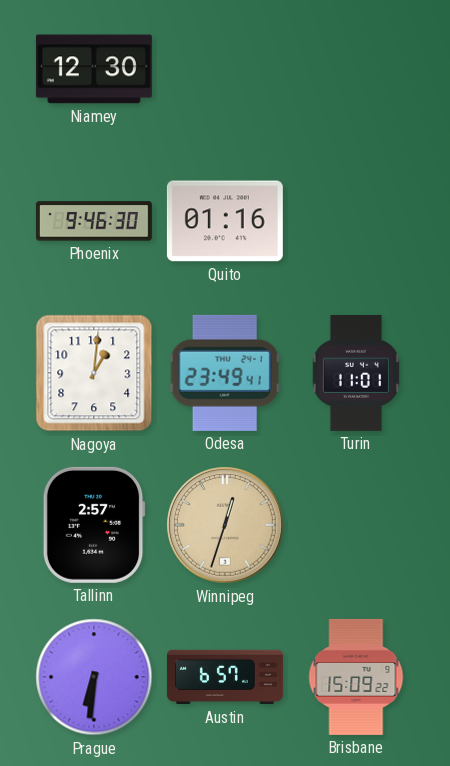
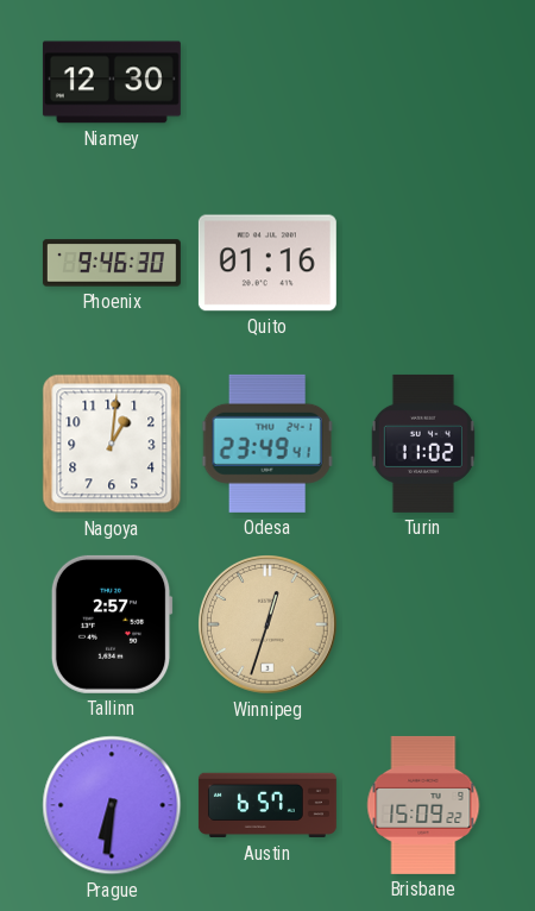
Turin: 11:01 -> 11:02
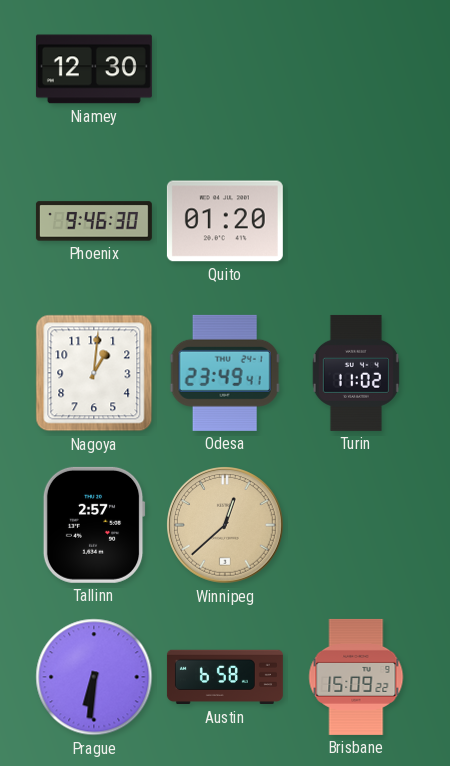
Quito: 01:16 -> 01:20
Winnipeg: 12:33 -> 12:38
Austin: 6:57 -> 6:58
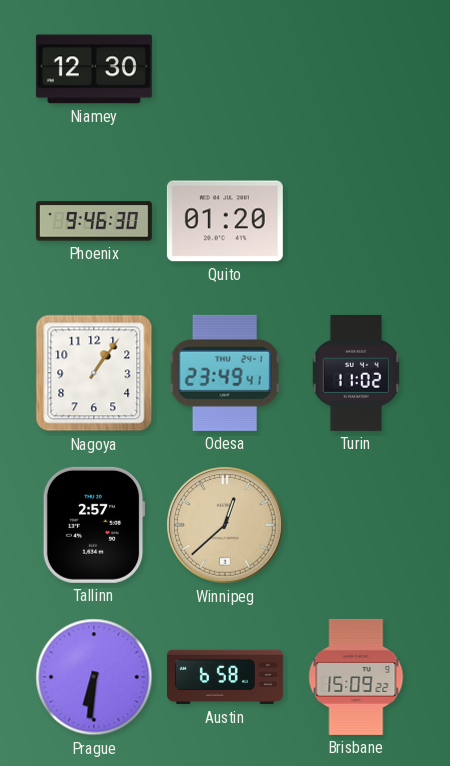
Nagoya: 1:01 -> 1:06
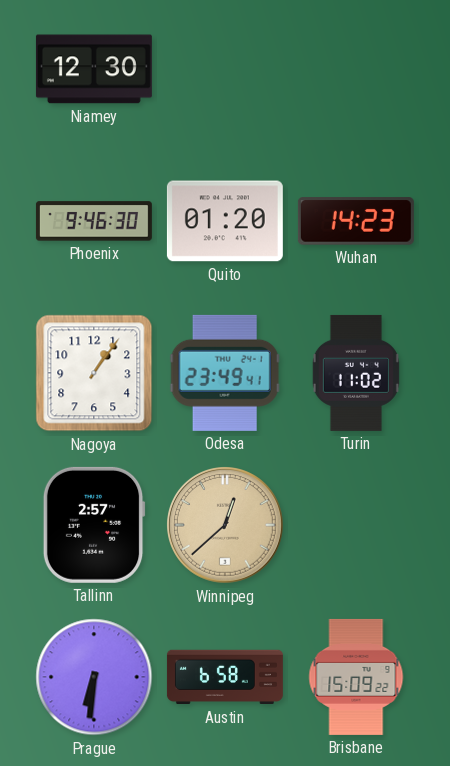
Wuhan: none -> 14:23
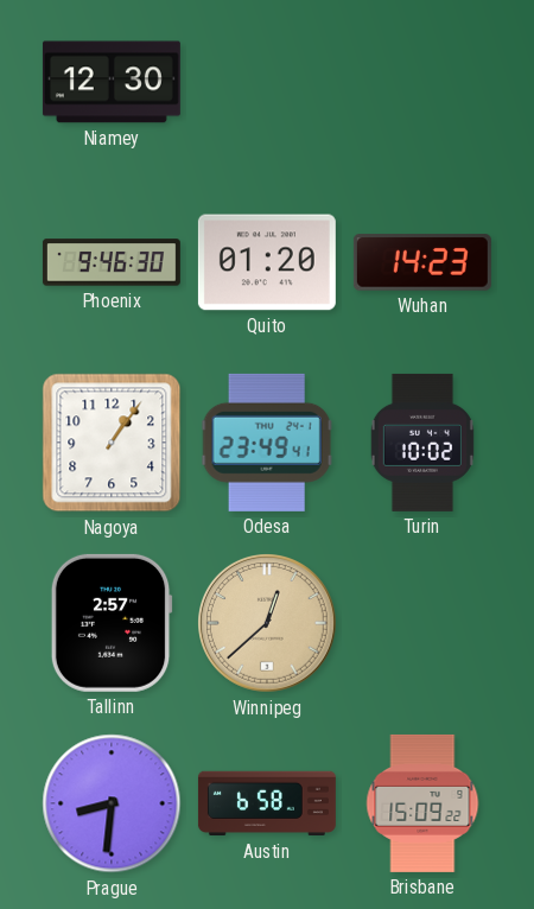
Turin: 11:02 -> 10:02
Prague: 6:31 -> 8:31
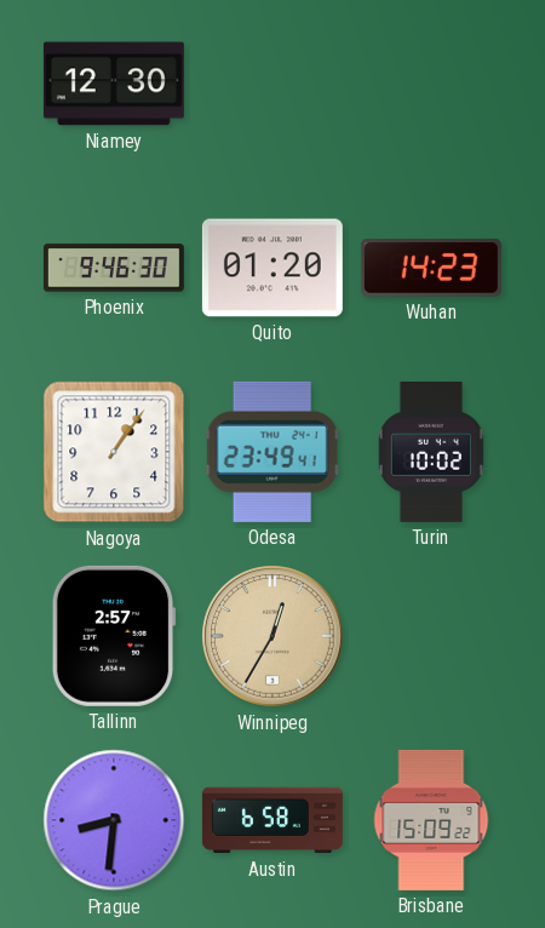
Winnipeg: 12:38 -> 12:35
